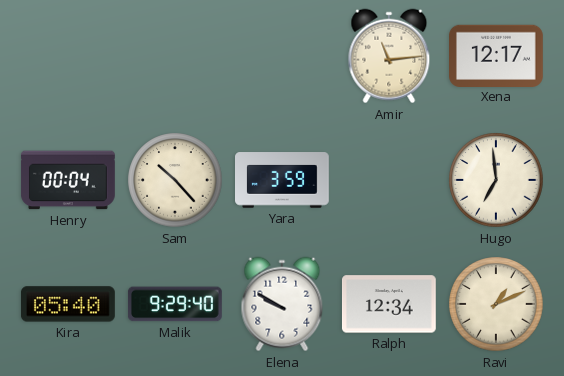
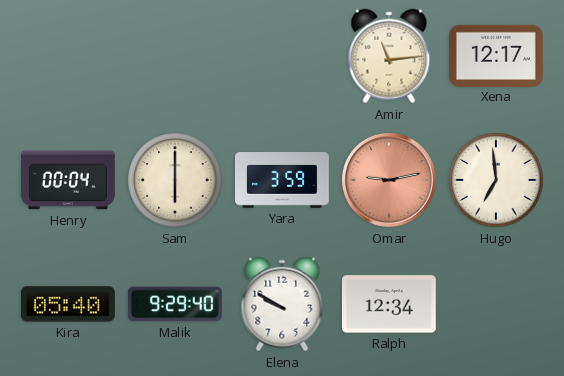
Sam: 10:23 -> 6:00
Omar: none -> 9:13
Ravi: 1:11 -> none
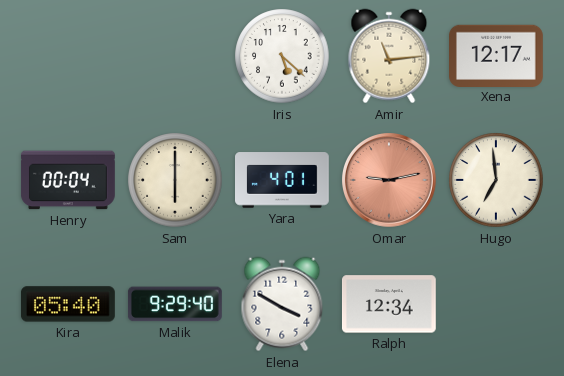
Iris: none -> 5:22
Yara: 3:59 -> 4:01
Elena: 9:50 -> 3:50
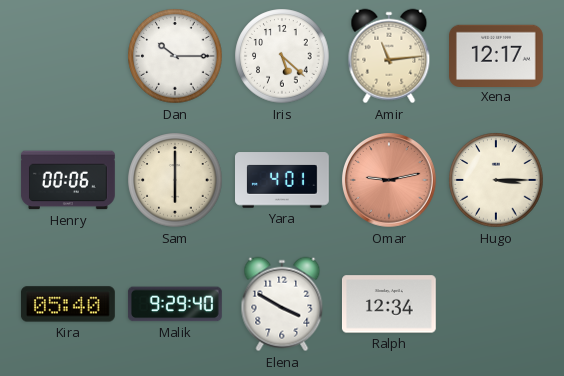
Dan: none -> 10:15
Henry: 00:04 -> 00:06
Hugo: 6:59 -> 3:15
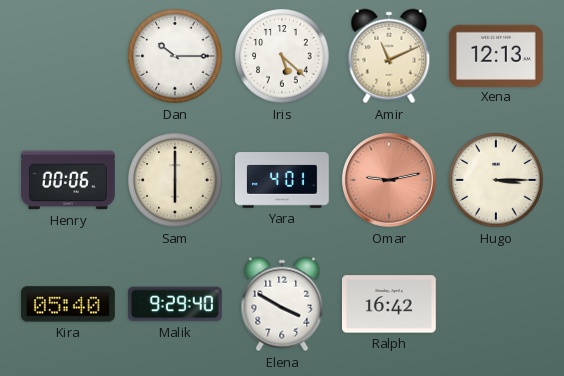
Amir: 11:14 -> 11:11
Xena: 12:17 -> 12:13
Ralph: 12:34 -> 16:42
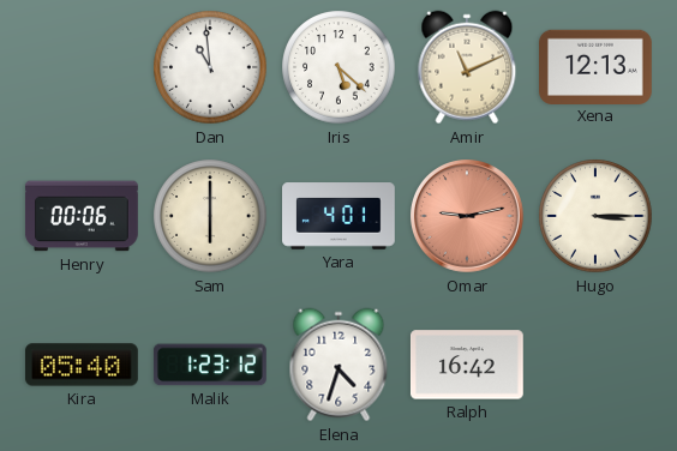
Dan: 10:15 -> 10:59
Malik: 9:29 -> 1:23
Elena: 3:50 -> 4:33
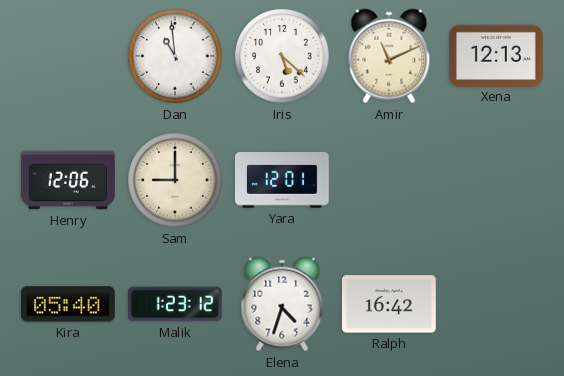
Henry: 00:06 -> 12:06
Sam: 6:00 -> 9:00
Yara: 4:01 -> 12:01
Omar: 9:13 -> none
Hugo: 3:15 -> none
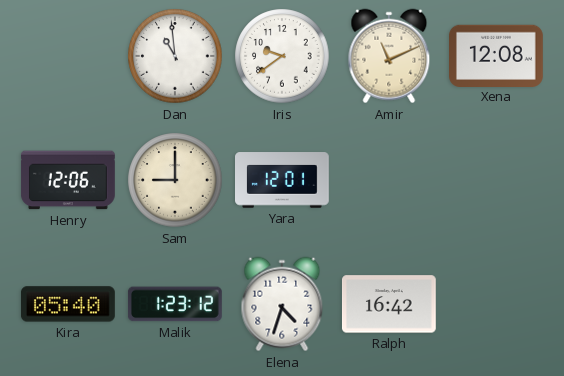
Iris: 5:22 -> 9:39
Xena: 12:13 -> 12:08
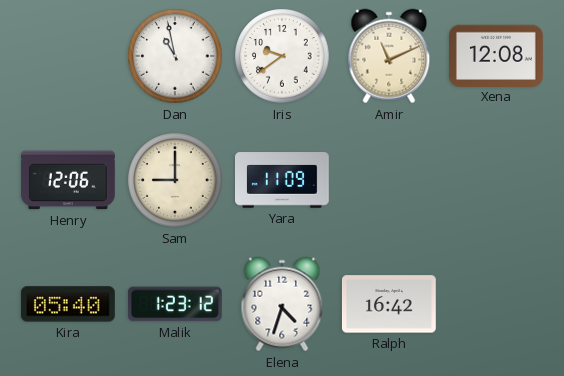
Dan: 10:59 -> 10:58
Yara: 12:01 -> 11:09
